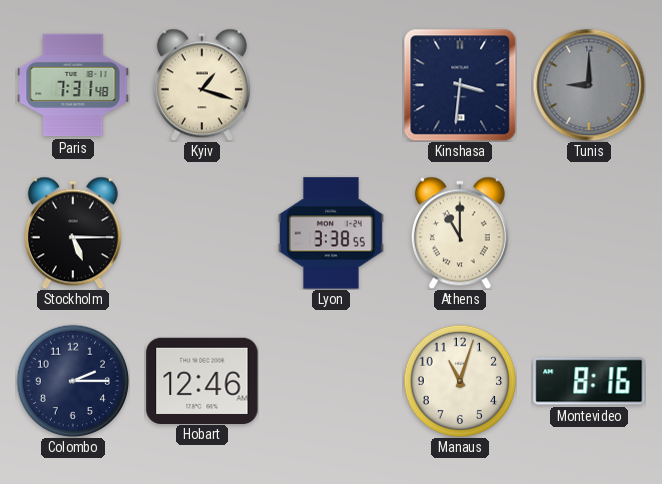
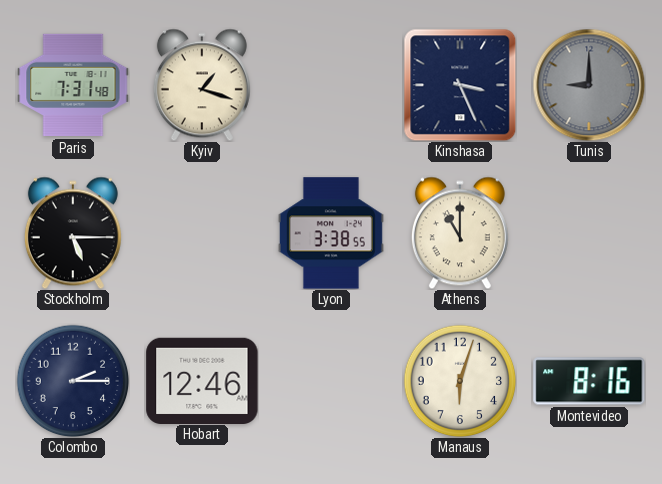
Kinshasa: 3:31 -> 3:26
Manaus: 11:03 -> 6:03
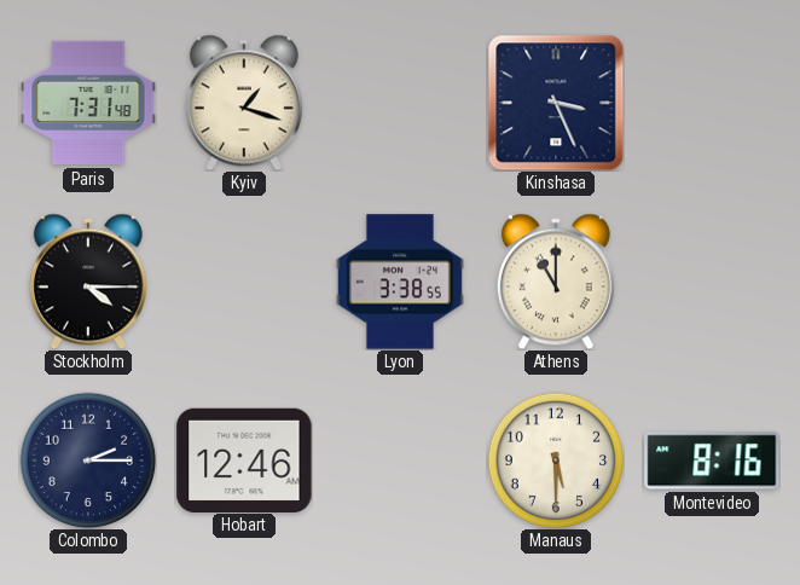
Tunis: 9:00 -> none
Stockholm: 5:15 -> 4:15
Manaus: 6:03 -> 5:30
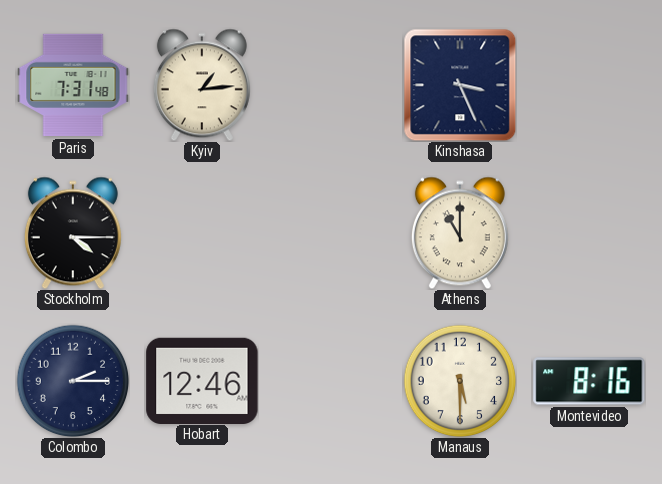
Kyiv: 1:18 -> 1:14
Lyon: 3:38 -> none
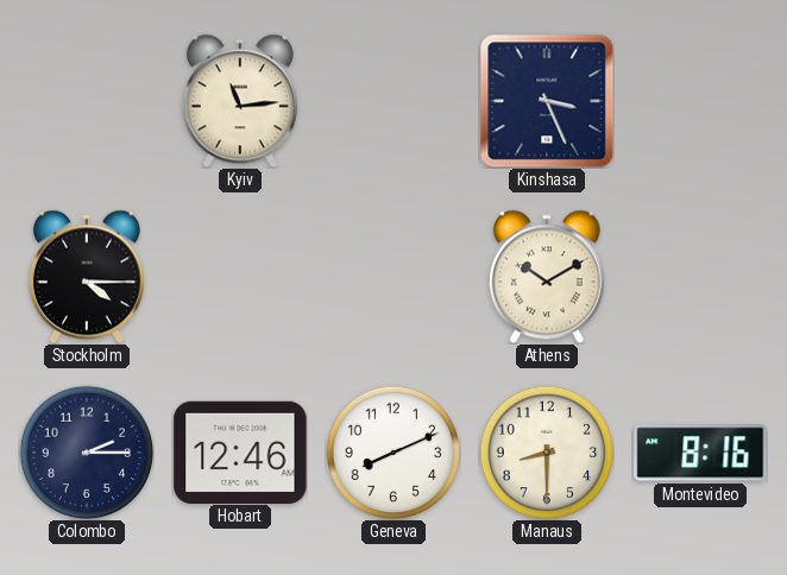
Paris: 7:31 -> none
Kyiv: 1:14 -> 11:14
Athens: 11:00 -> 10:10
Geneva: none -> 8:11
Manaus: 5:30 -> 8:30
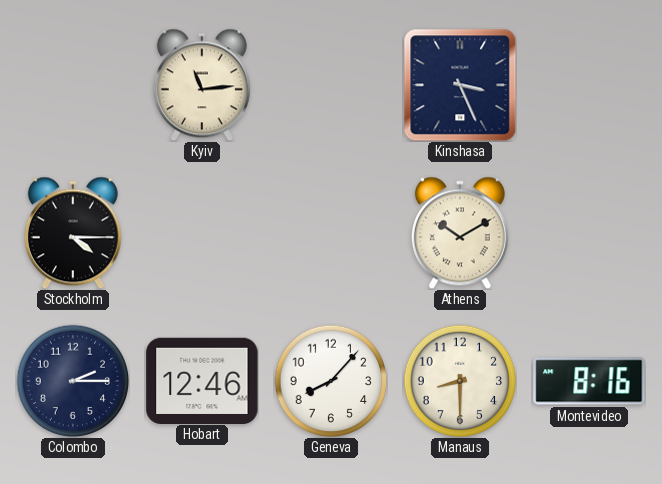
Geneva: 8:11 -> 8:07
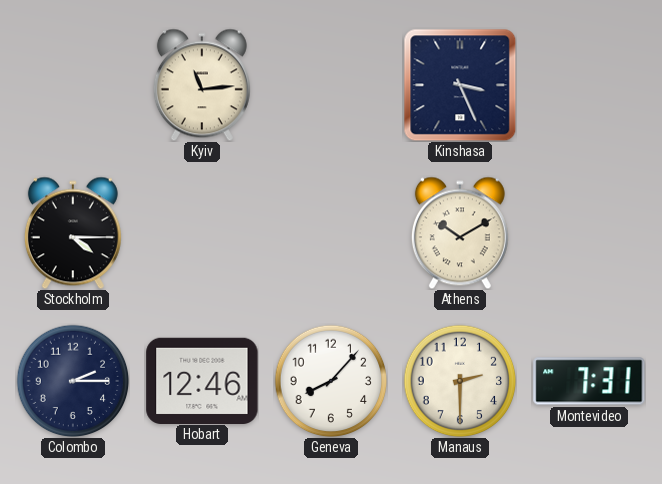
Manaus: 8:30 -> 2:30
Montevideo: 8:16 -> 7:31
